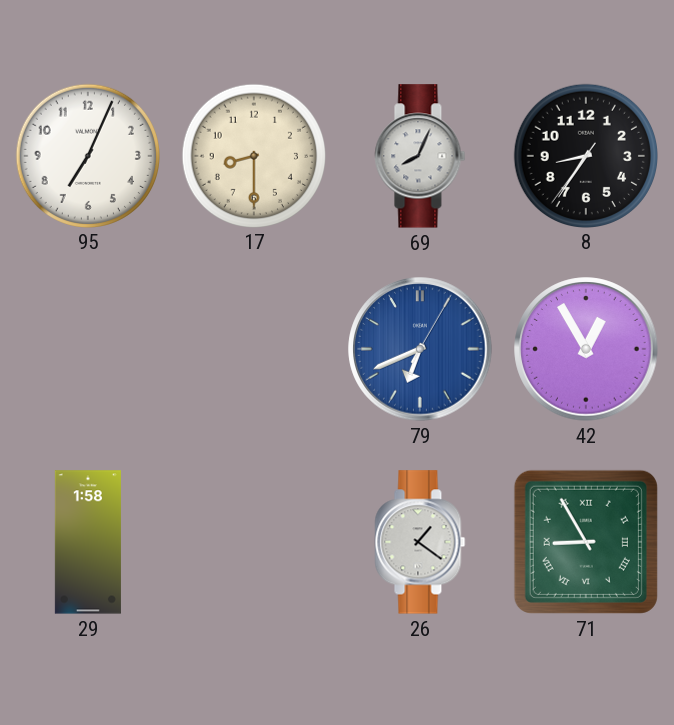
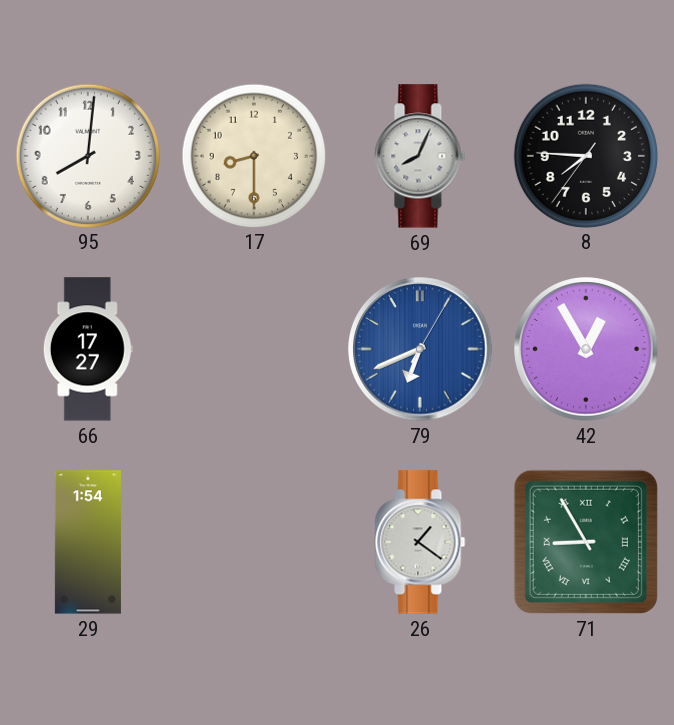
95: 7:04 -> 8:01
8: 8:35 -> 7:45
66: none -> 17:27
29: 1:58 -> 1:54
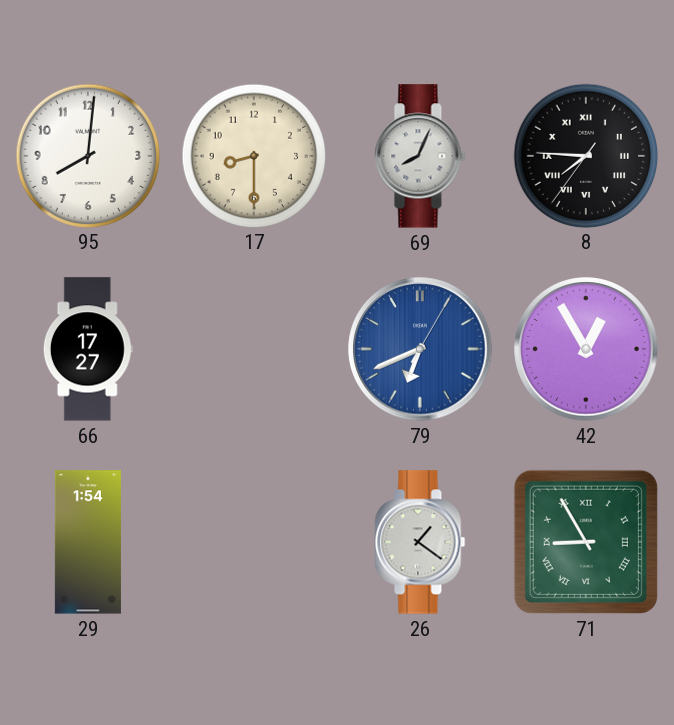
8 numerals: Arabic -> Roman
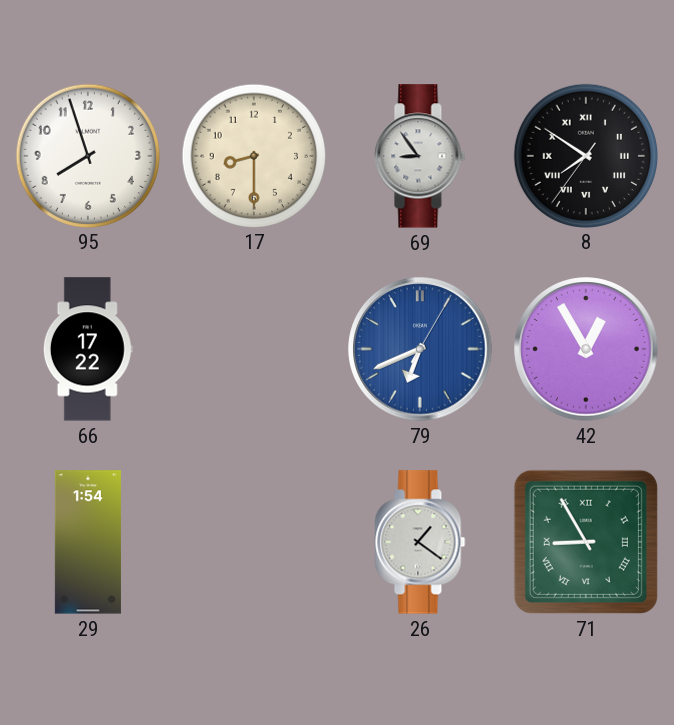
95: 8:01 -> 7:57
69: 8:04 -> 8:54
8: 7:45 -> 7:50
66: 17:27 -> 17:22
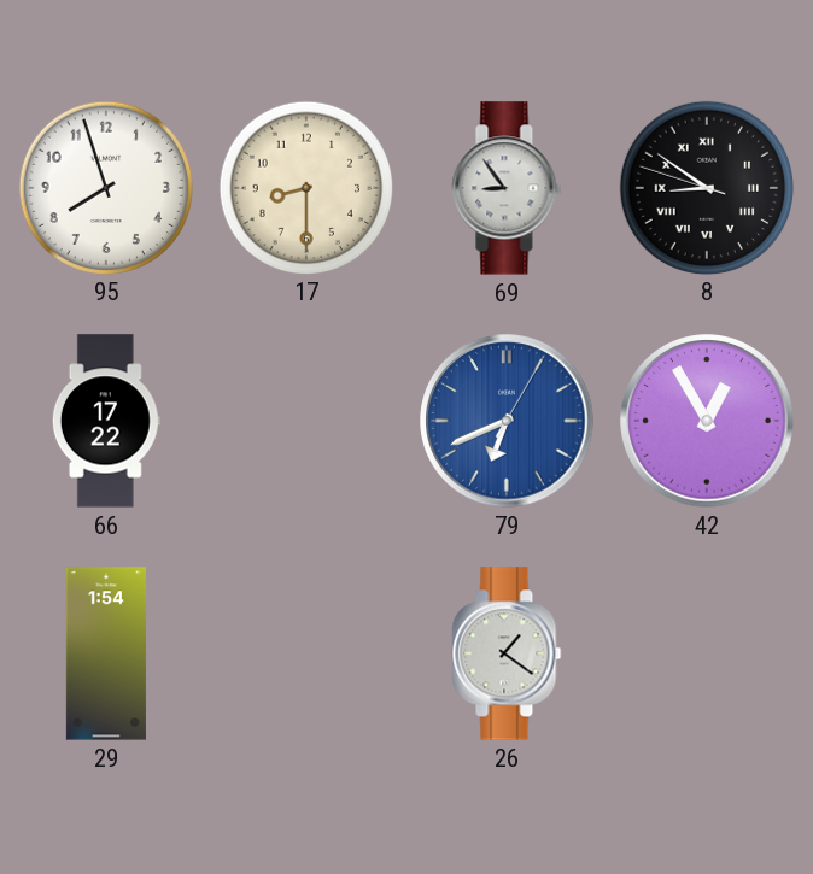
8: 7:50 -> 8:50
71: 8:55 -> none
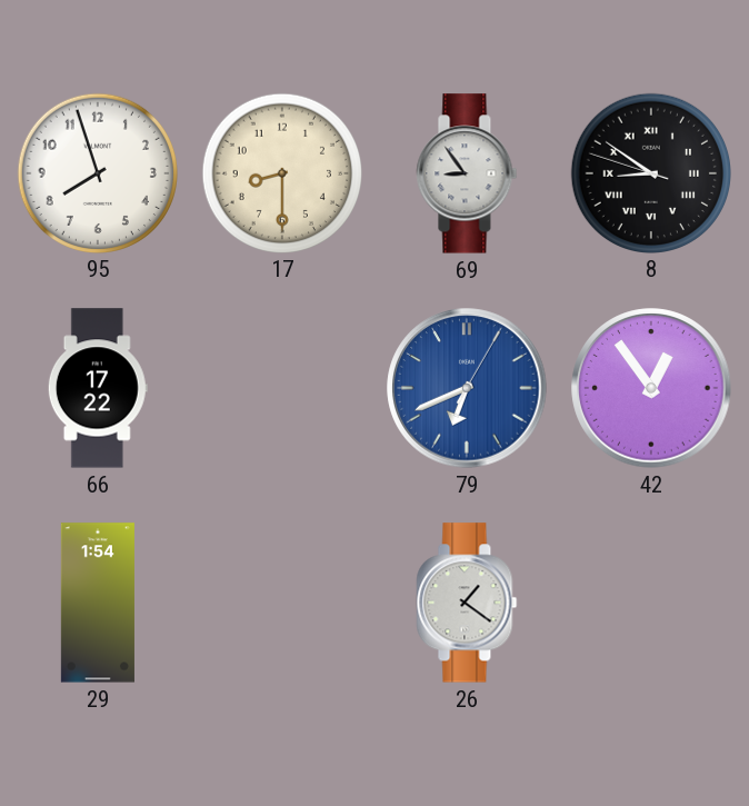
42: 12:55 -> 12:54
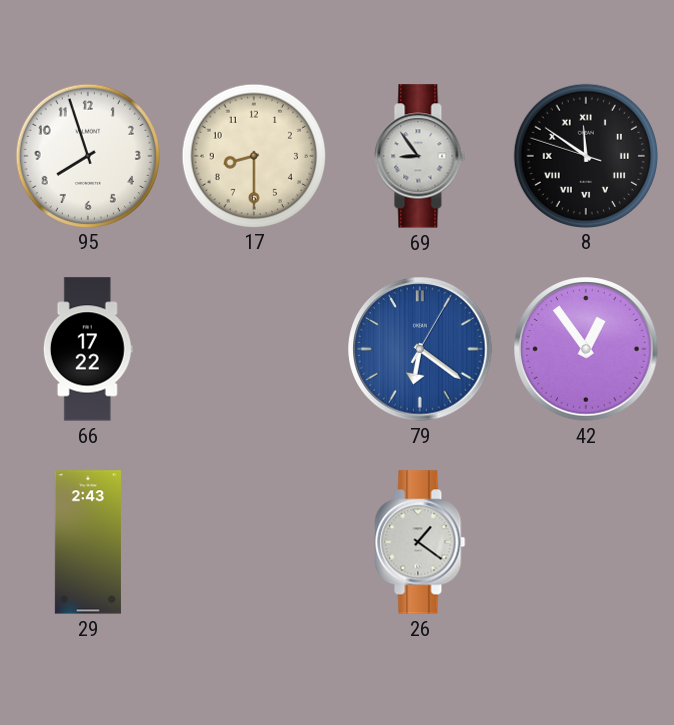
8: 8:50 -> 11:50
79: 6:41 -> 6:21
29: 1:54 -> 2:43
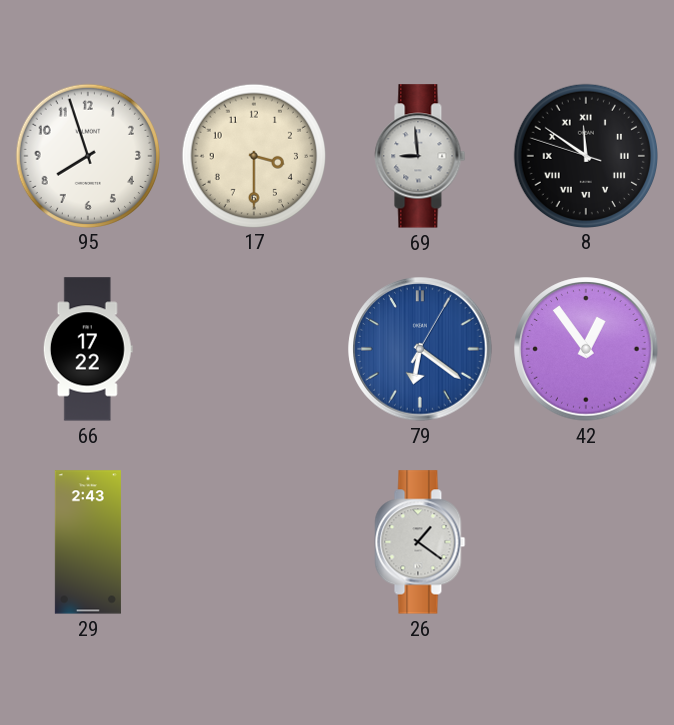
17: 8:30 -> 3:30
69: 8:54 -> 8:59
